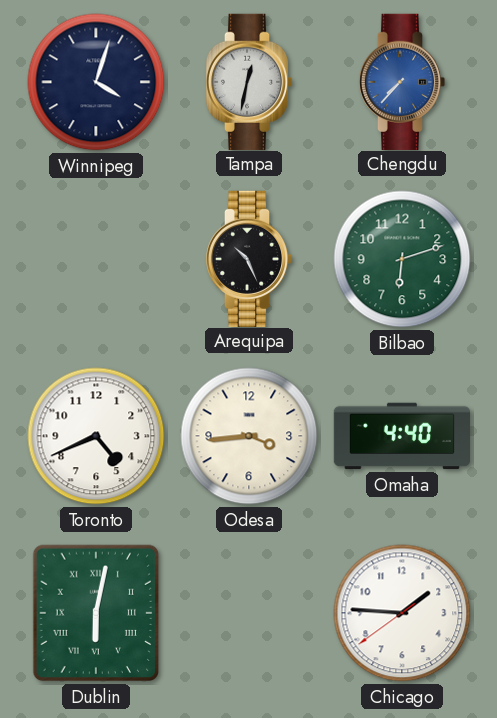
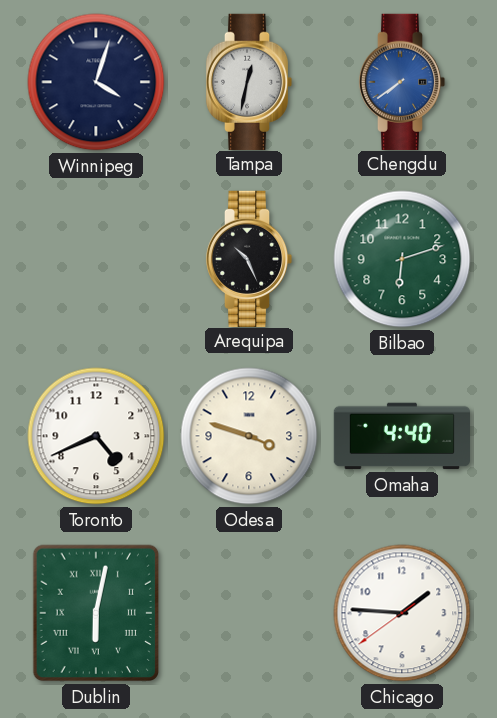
Chengdu: 7:37 -> 7:39
Odesa: 3:44 -> 3:48
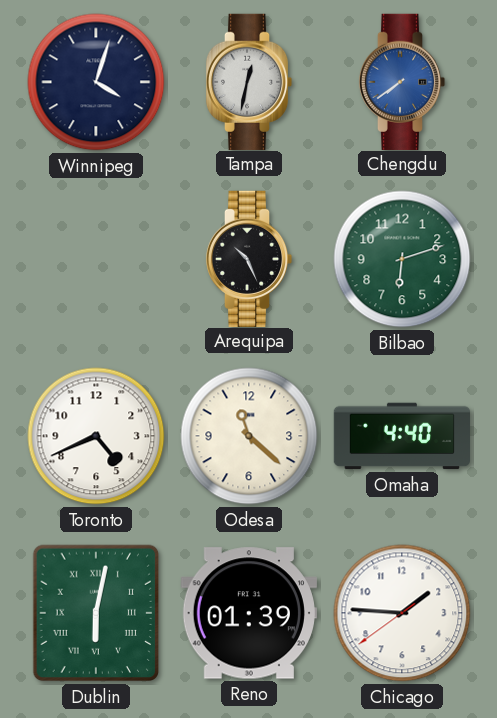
Odesa: 3:48 -> 11:22
Reno: none -> 01:39
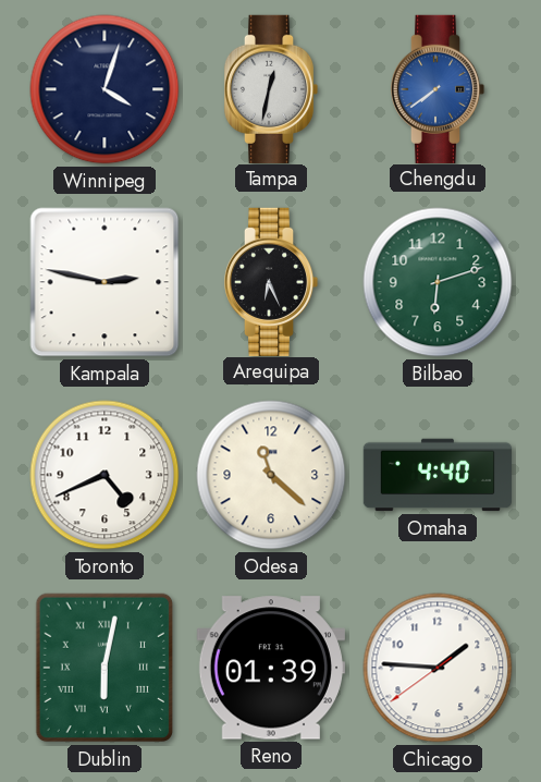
Kampala: none -> 2:47
Arequipa: 10:26 -> 6:26
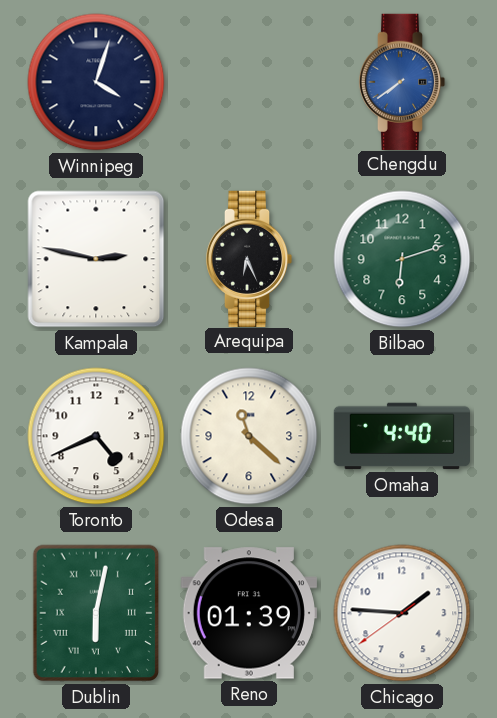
Tampa: 12:32 -> none
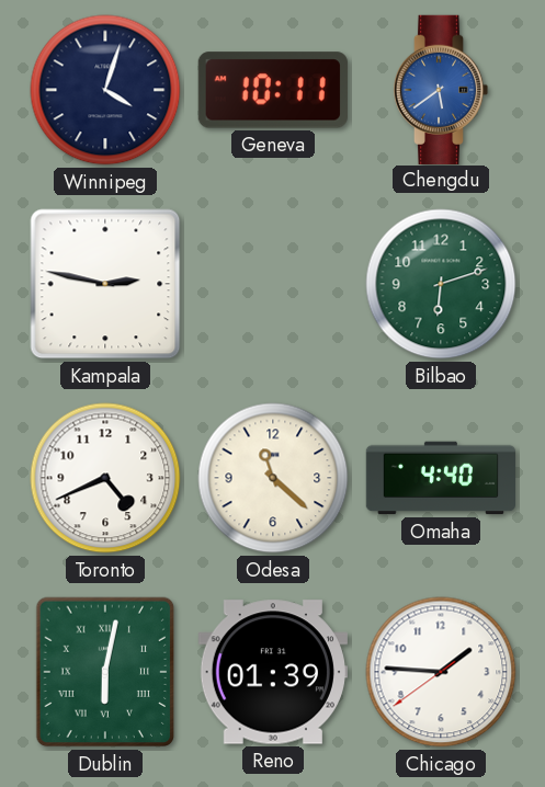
Geneva: none -> 10:11
Chengdu: 7:39 -> 5:39
Arequipa: 6:26 -> none
